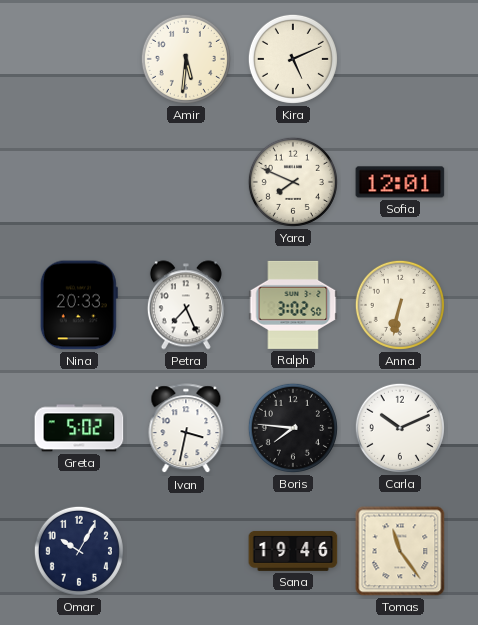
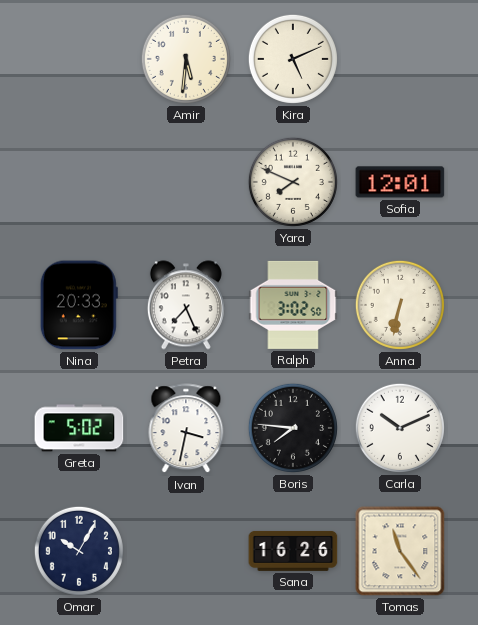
Sana: 19:46 -> 16:26
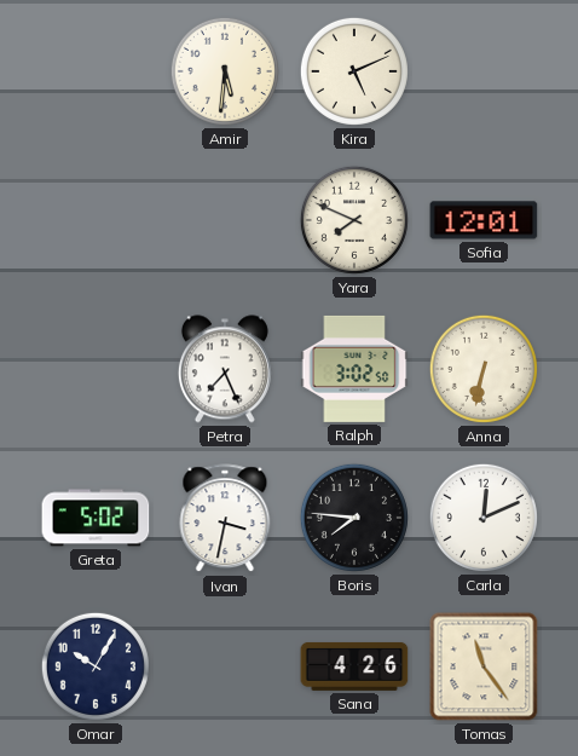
Nina: 20:33 -> none
Carla: 10:11 -> 12:11
Sana: 16:26 -> 4:26
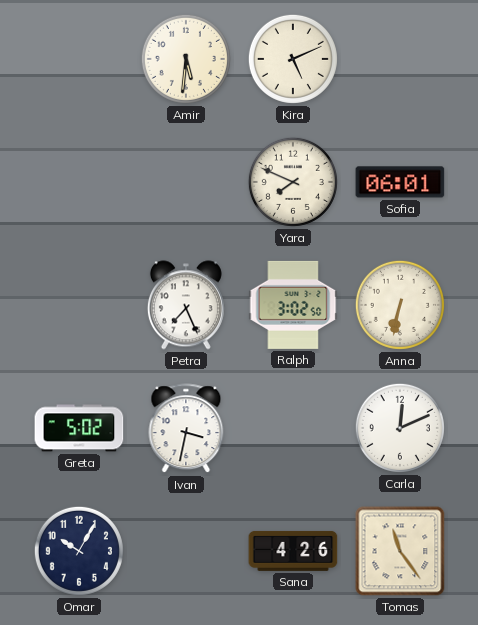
Sofia: 12:01 -> 06:01
Boris: 7:46 -> none
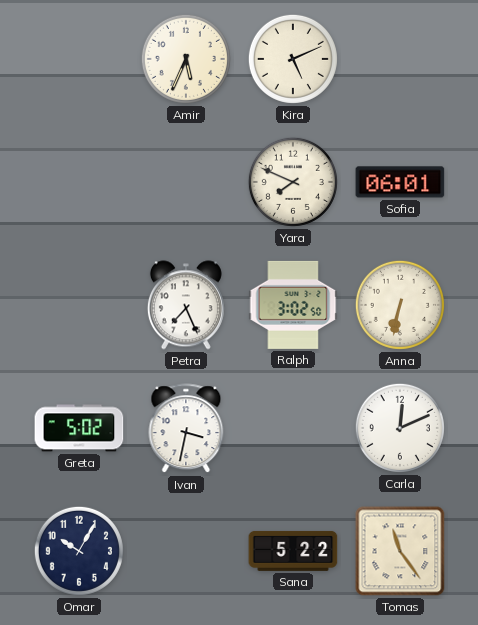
Amir: 5:31 -> 5:34
Sana: 4:26 -> 5:22
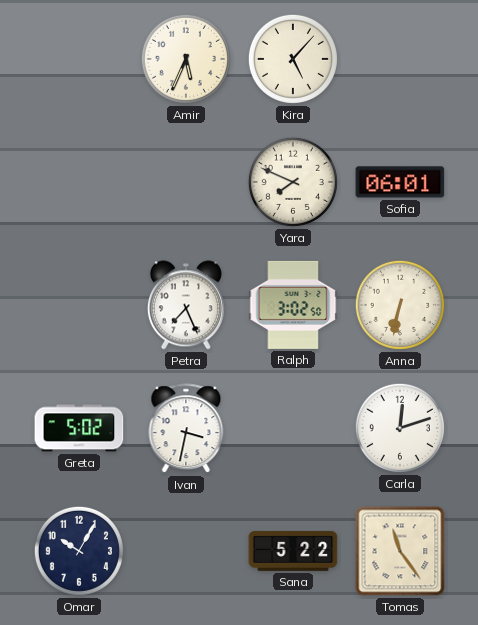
Kira: 5:11 -> 5:07
Carla: 12:11 -> 12:12
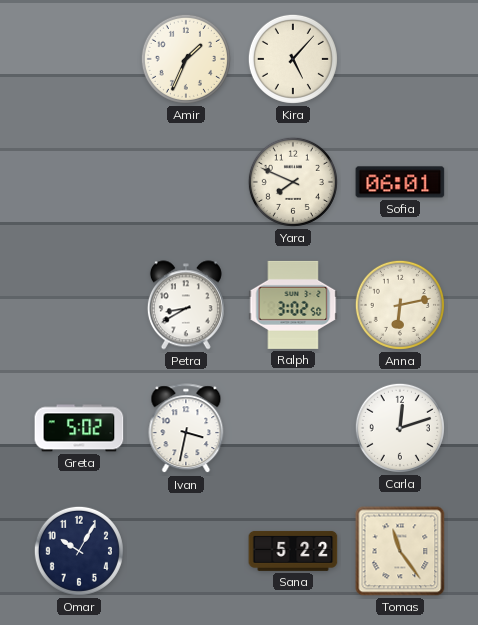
Amir: 5:34 -> 1:34
Petra: 7:26 -> 8:40
Anna: 6:32 -> 6:13
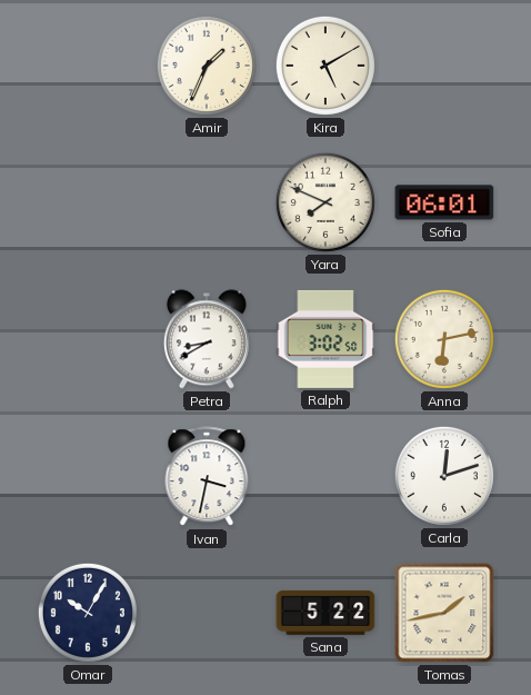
Kira: 5:07 -> 5:10
Greta: 5:02 -> none
Tomas: 11:24 -> 1:43
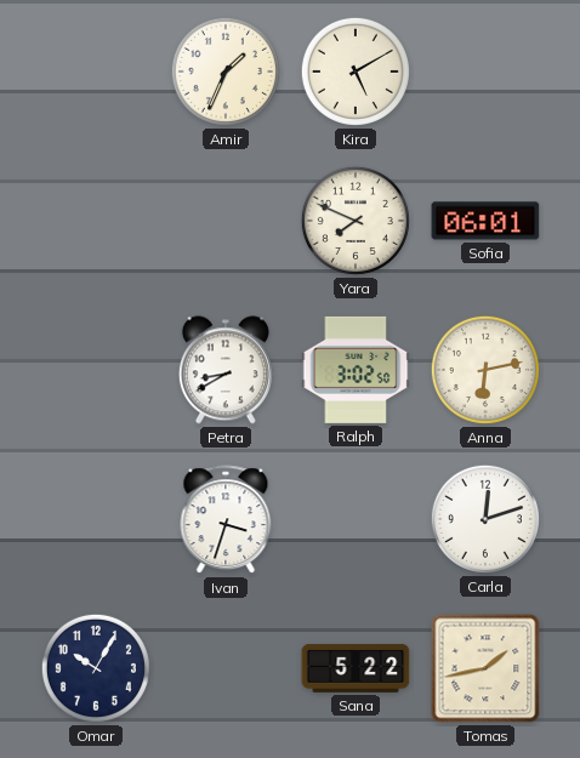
Ivan: 3:32 -> 3:33
